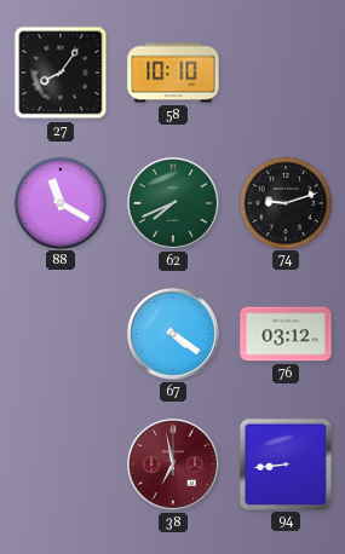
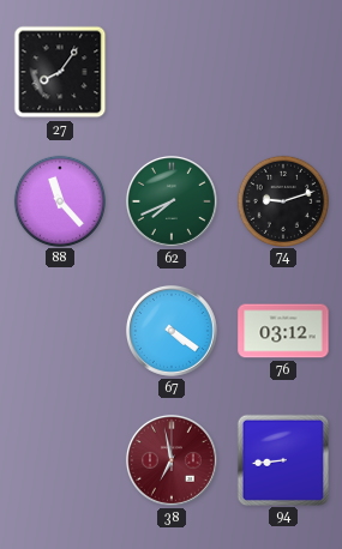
58: 10:10 -> none
88: 11:20 -> 11:23
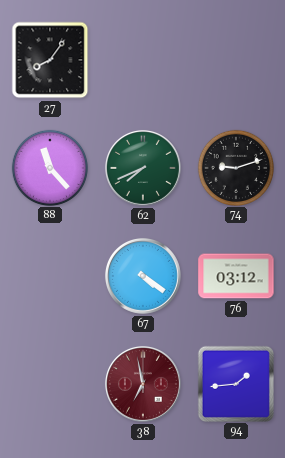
94: 8:44 -> 1:44
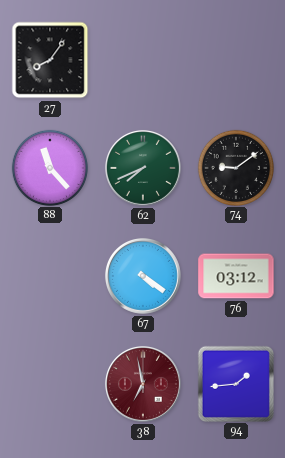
74: 9:12 -> 9:09
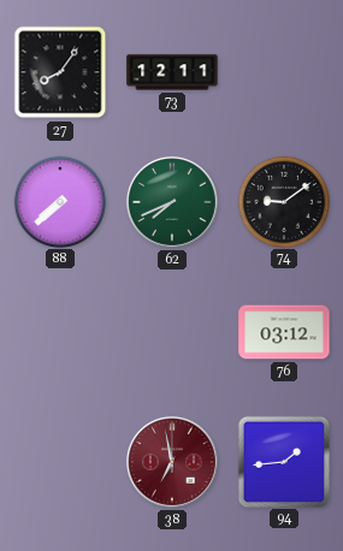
73: none -> 12:11
88: 11:23 -> 7:38
67: 4:21 -> none
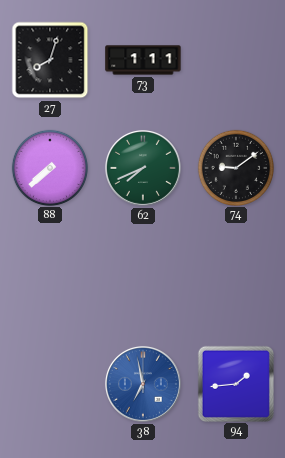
27: 8:06 -> 8:03
73: 12:11 -> 1:11
76: 03:12 -> none
38 dial: burgundy -> blue
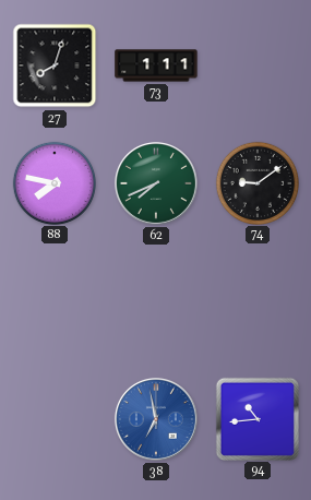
88: 7:38 -> 7:47
94: 1:44 -> 10:44
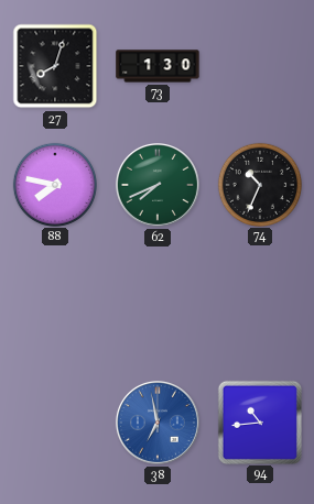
73: 1:11 -> 1:30
74: 9:09 -> 10:34
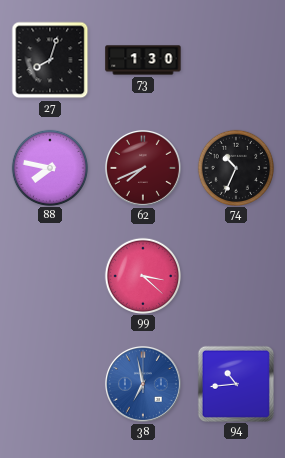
62 dial: green -> burgundy
99: none -> 3:22
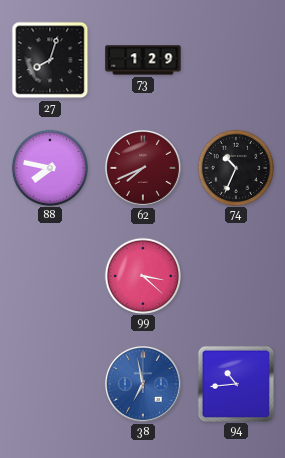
73: 1:30 -> 1:29
